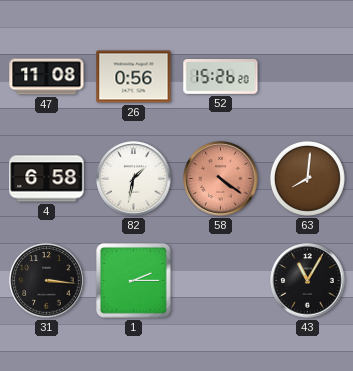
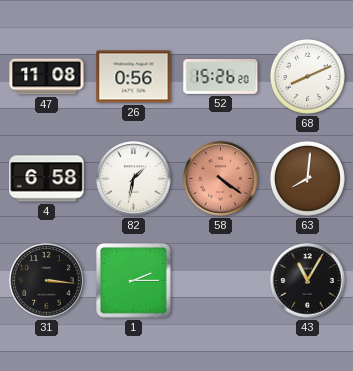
68: none -> 8:11
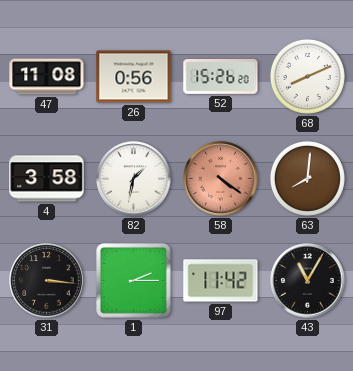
4: 6:58 -> 3:58
97: none -> 11:42
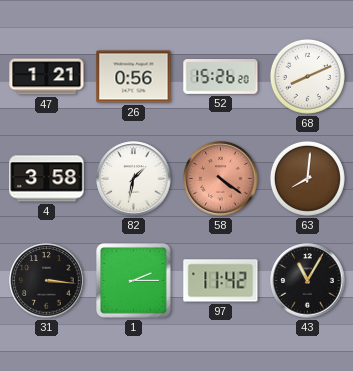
47: 11:08 -> 1:21
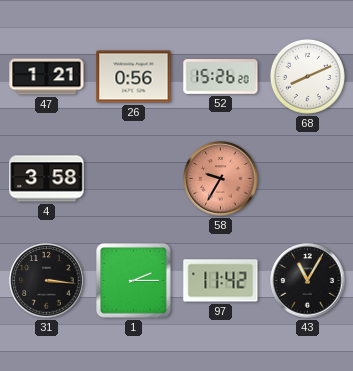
82: 1:32 -> none
58: 4:21 -> 9:35
63: 8:01 -> none
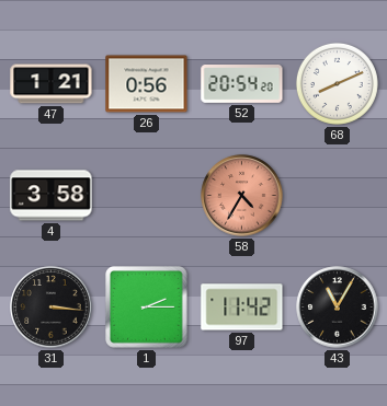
52: 15:26 -> 20:54
58: 9:35 -> 4:35
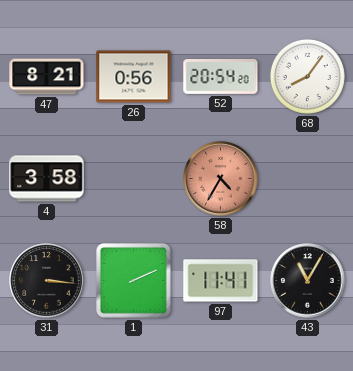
47: 1:21 -> 8:21
68: 8:11 -> 8:06
1: 2:15 -> 2:11
97: 11:42 -> 11:41
